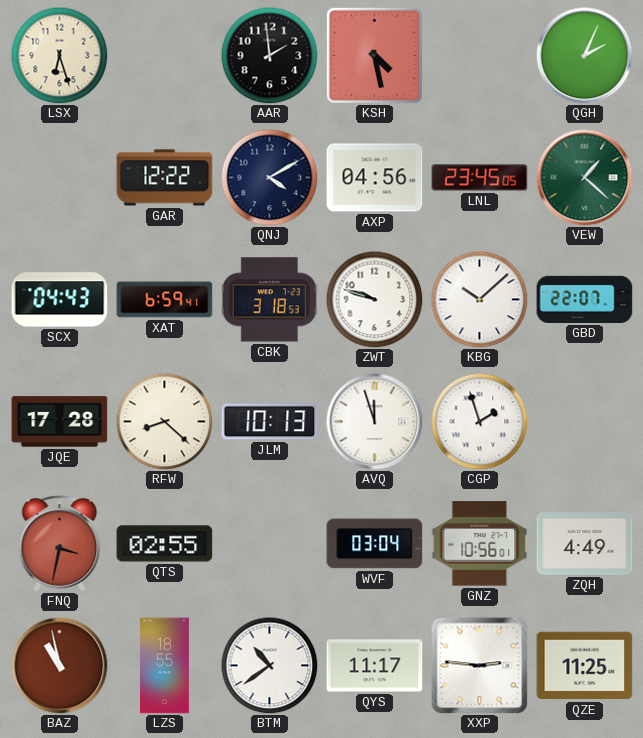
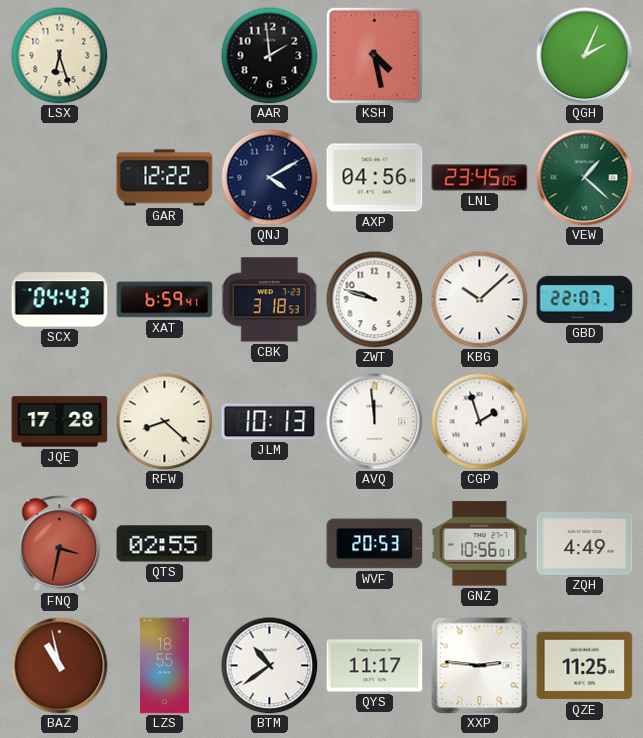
AVQ: 11:57 -> 11:59
WVF: 03:04 -> 20:53
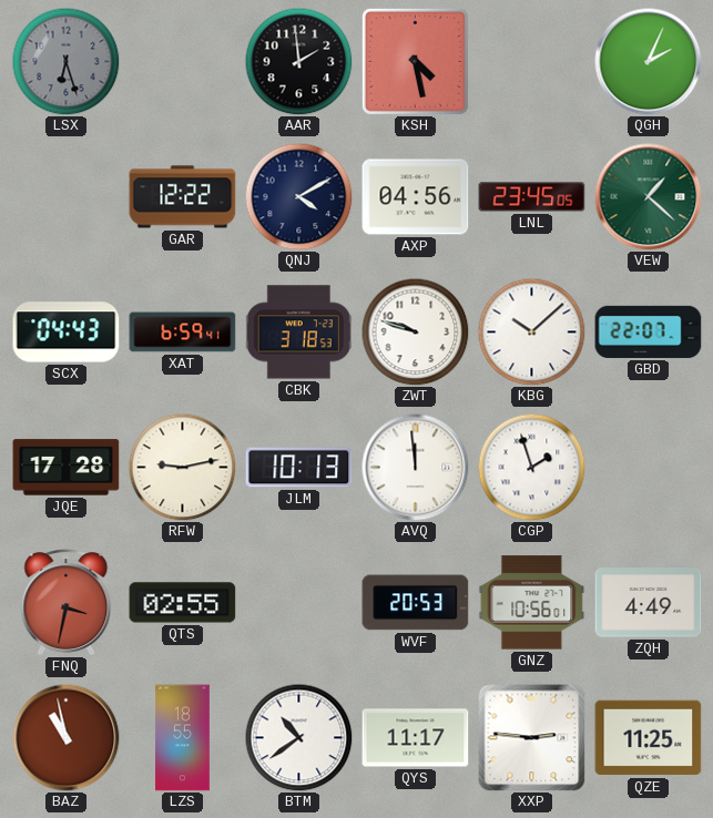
LSX dial: cream -> grey
RFW: 8:22 -> 9:13
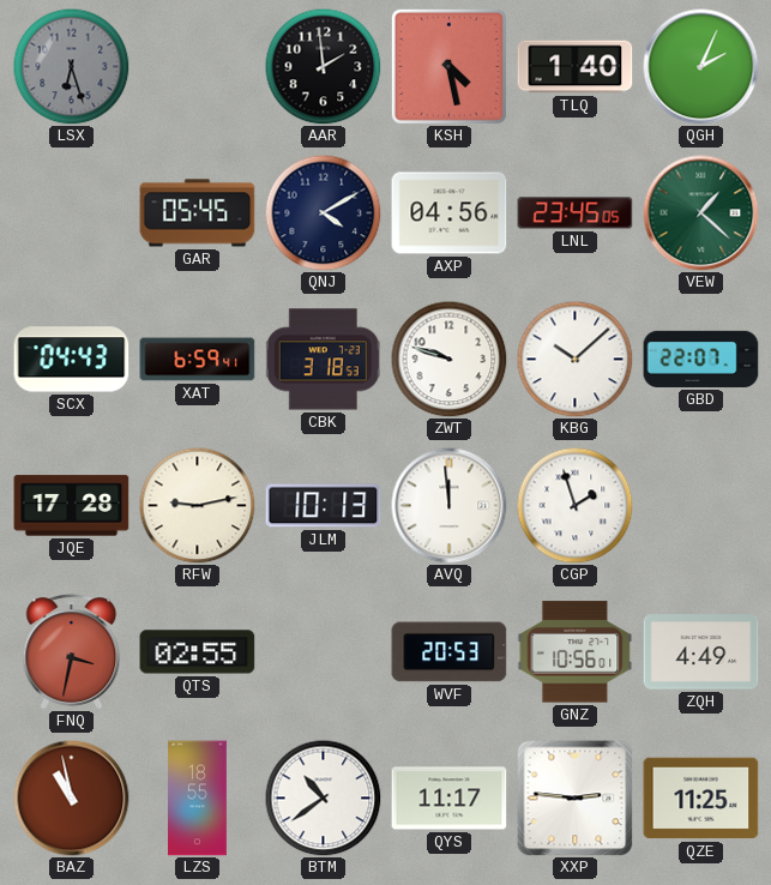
TLQ: none -> 1:40
GAR: 12:22 -> 05:45
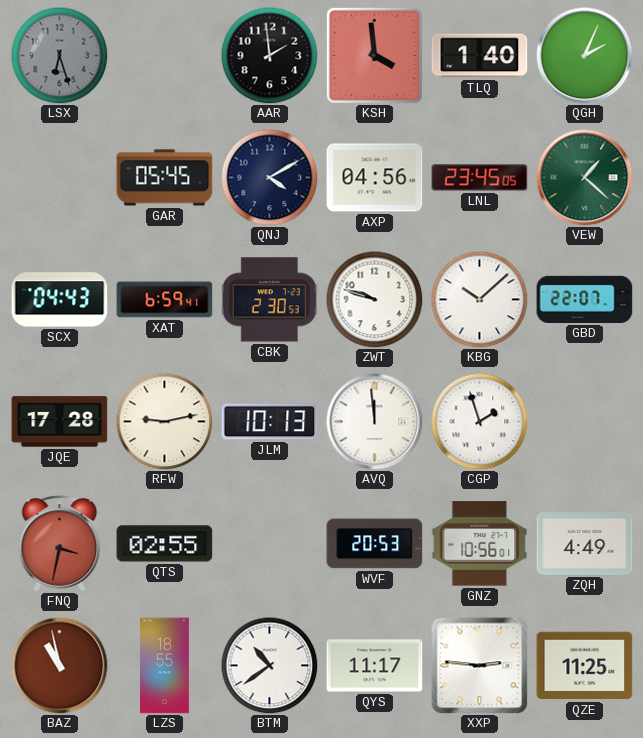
KSH: 4:28 -> 3:59
CBK: 3:18 -> 2:30
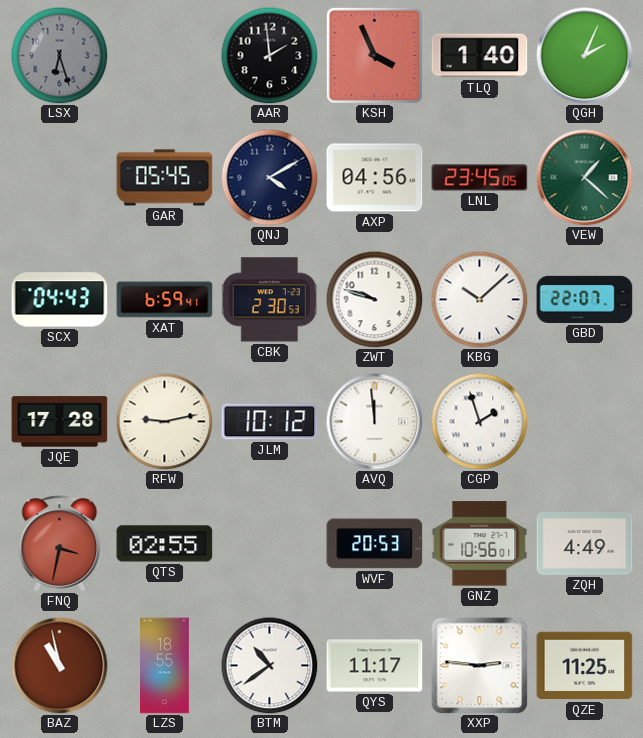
KSH: 3:59 -> 3:56
JLM: 10:13 -> 10:12
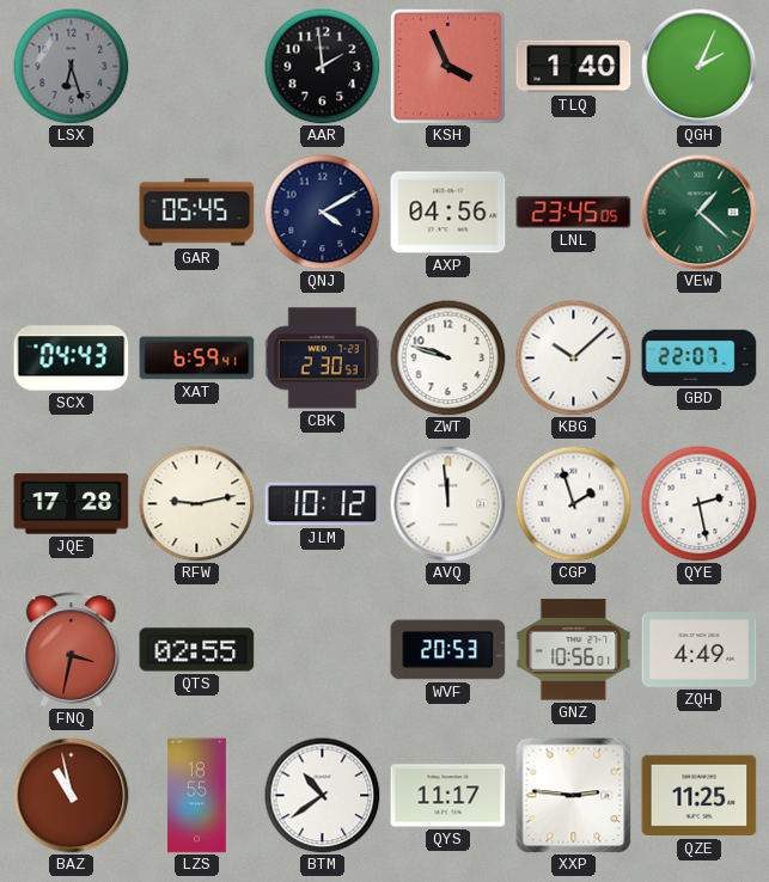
QYE: none -> 2:28
